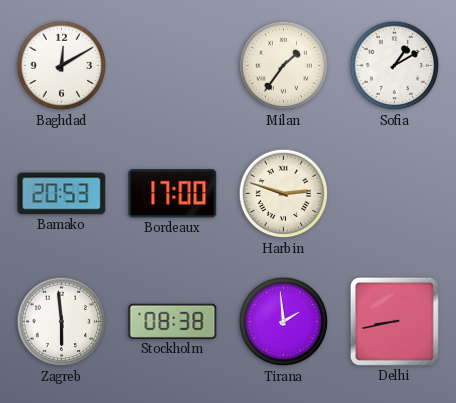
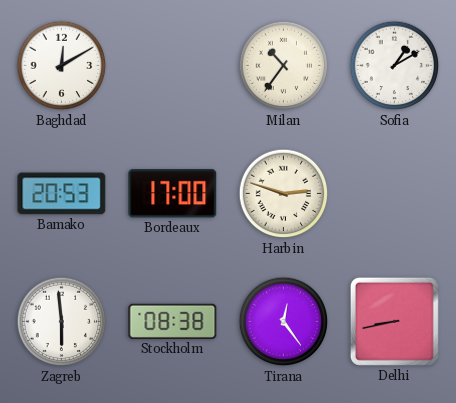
Milan: 1:36 -> 10:36
Tirana: 1:59 -> 12:24
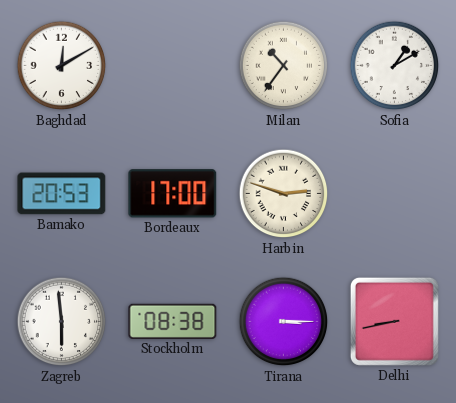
Tirana: 12:24 -> 3:15
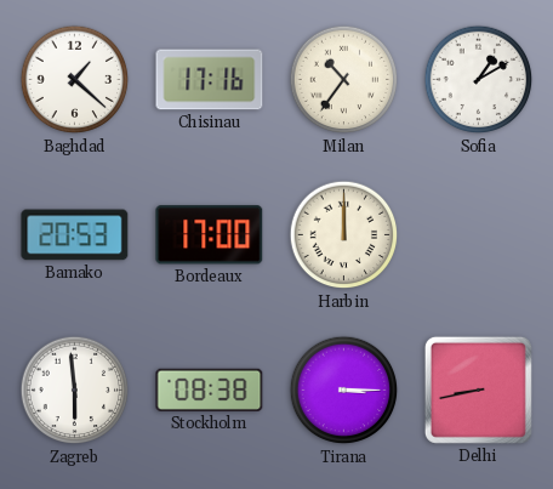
Baghdad: 12:10 -> 1:22
Chisinau: none -> 17:16
Harbin: 2:48 -> 12:00
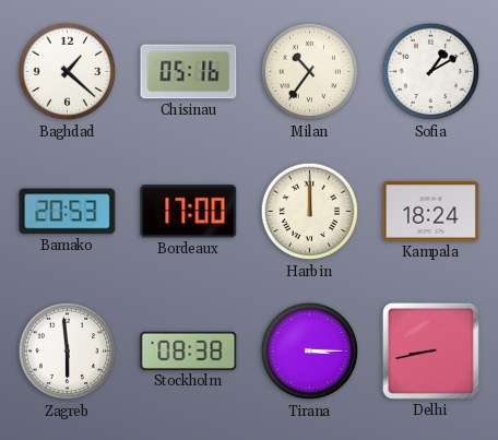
Chisinau: 17:16 -> 05:16
Kampala: none -> 18:24
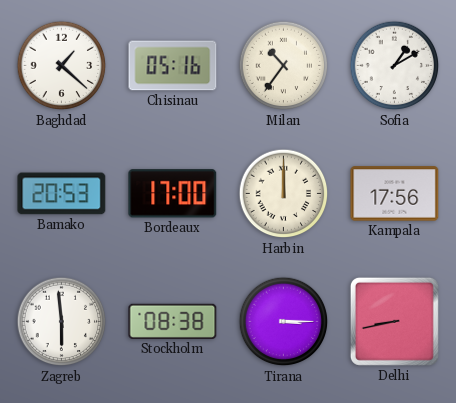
Kampala: 18:24 -> 17:56
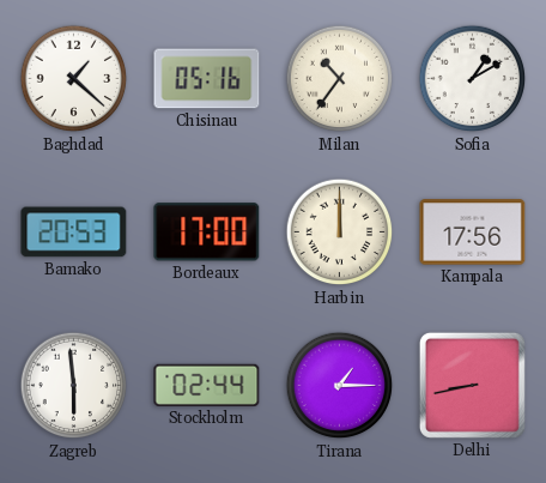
Stockholm: 08:38 -> 02:44
Tirana: 3:15 -> 1:15
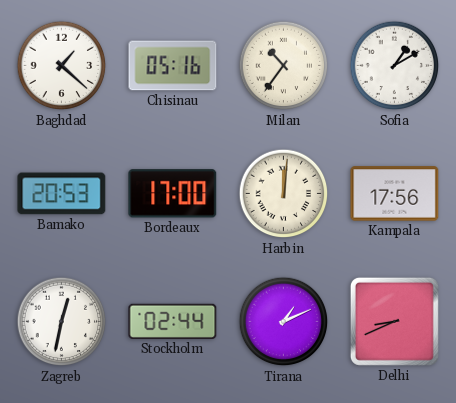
Harbin: 12:00 -> 12:01
Zagreb: 5:59 -> 12:32
Tirana: 1:15 -> 1:11
Delhi: 8:43 -> 8:41
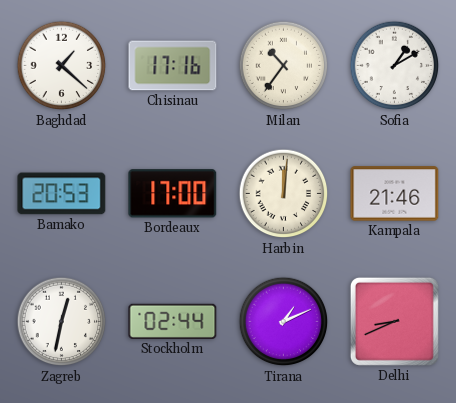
Chisinau: 05:16 -> 17:16
Kampala: 17:56 -> 21:46
